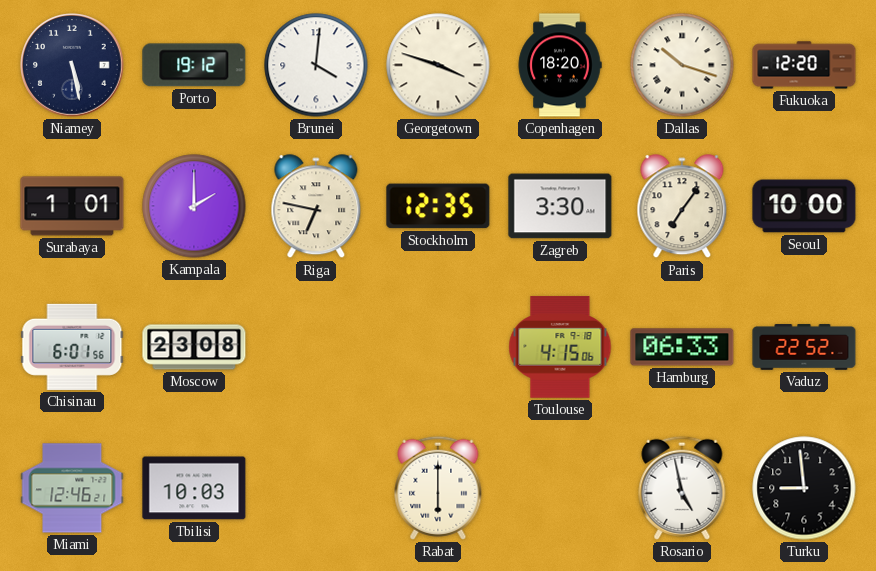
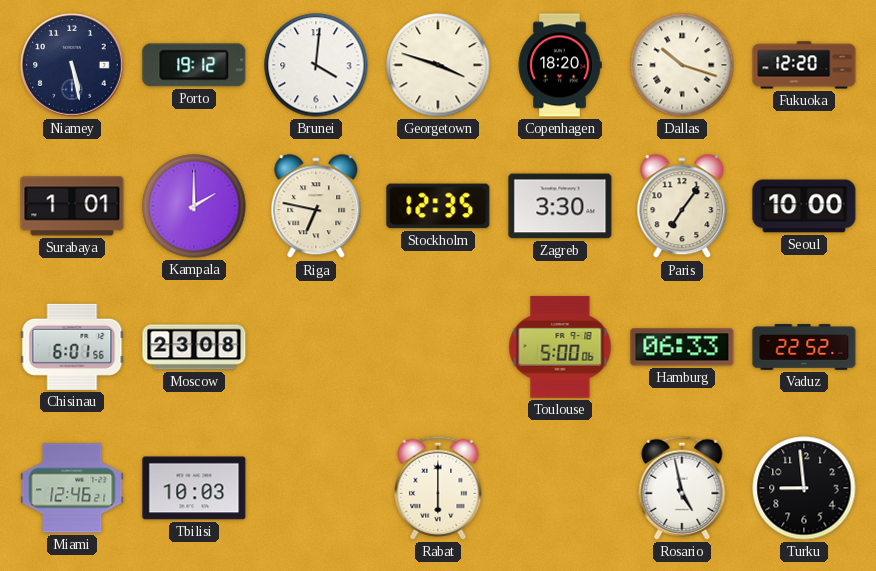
Toulouse: 4:15 -> 5:00
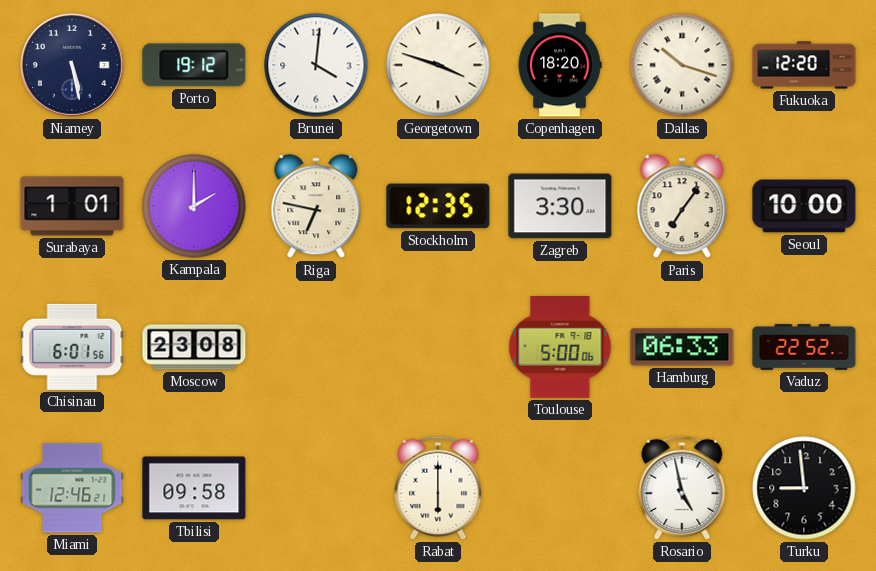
Tbilisi: 10:03 -> 09:58
